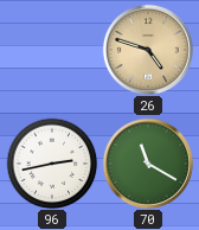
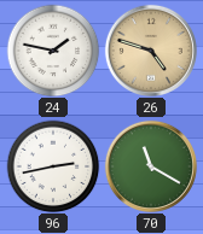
24: none -> 1:47
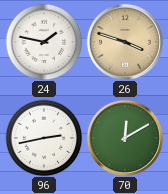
26: 4:48 -> 3:48
70: 11:20 -> 12:10
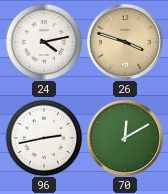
24: 1:47 -> 4:13
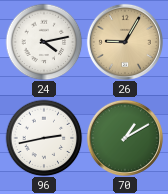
26: 3:48 -> 9:05
70: 12:10 -> 1:10
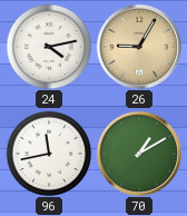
96: 2:43 -> 11:43
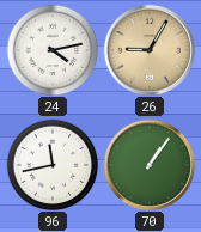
70: 1:10 -> 1:06
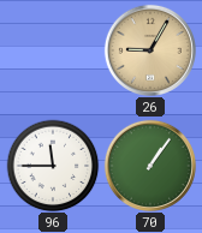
24: 4:13 -> none
96: 11:43 -> 11:45
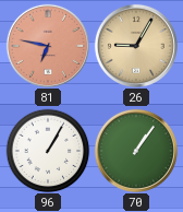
81: none -> 6:47
96: 11:45 -> 1:05
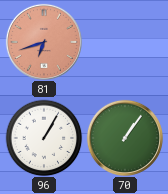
81: 6:47 -> 6:42
26: 9:05 -> none
